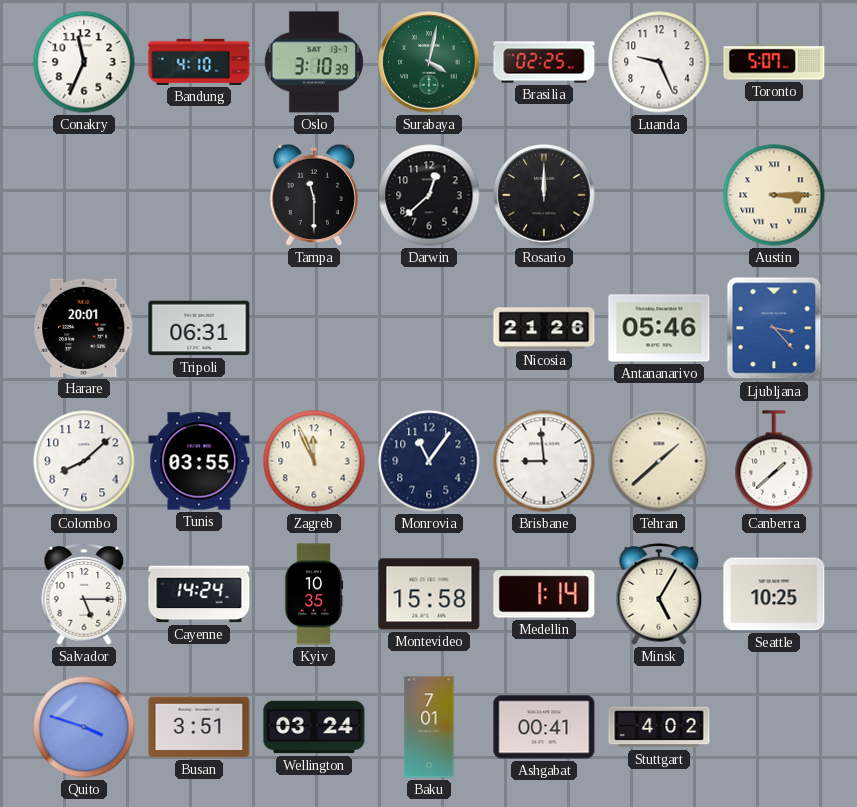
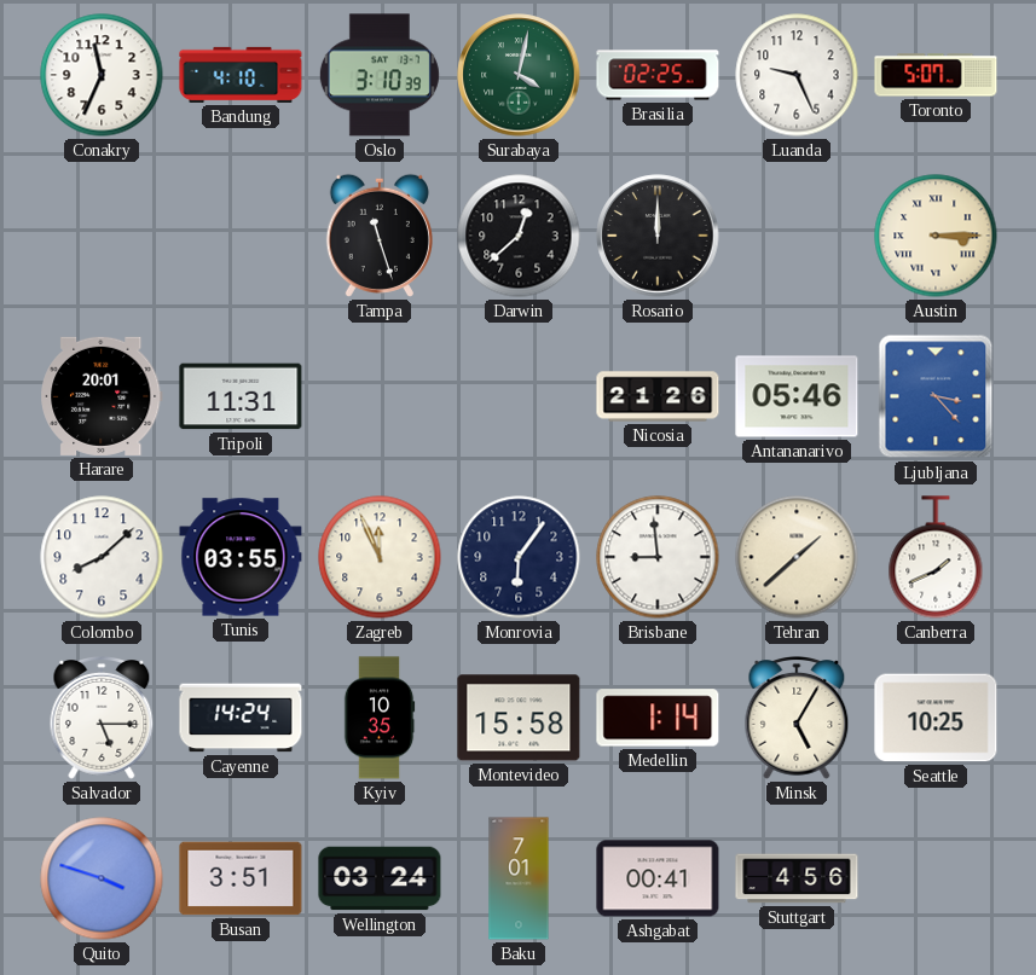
Tampa: 11:30 -> 11:27
Tripoli: 06:31 -> 11:31
Monrovia: 11:06 -> 6:06
Canberra: 1:38 -> 1:41
Stuttgart: 4:02 -> 4:56
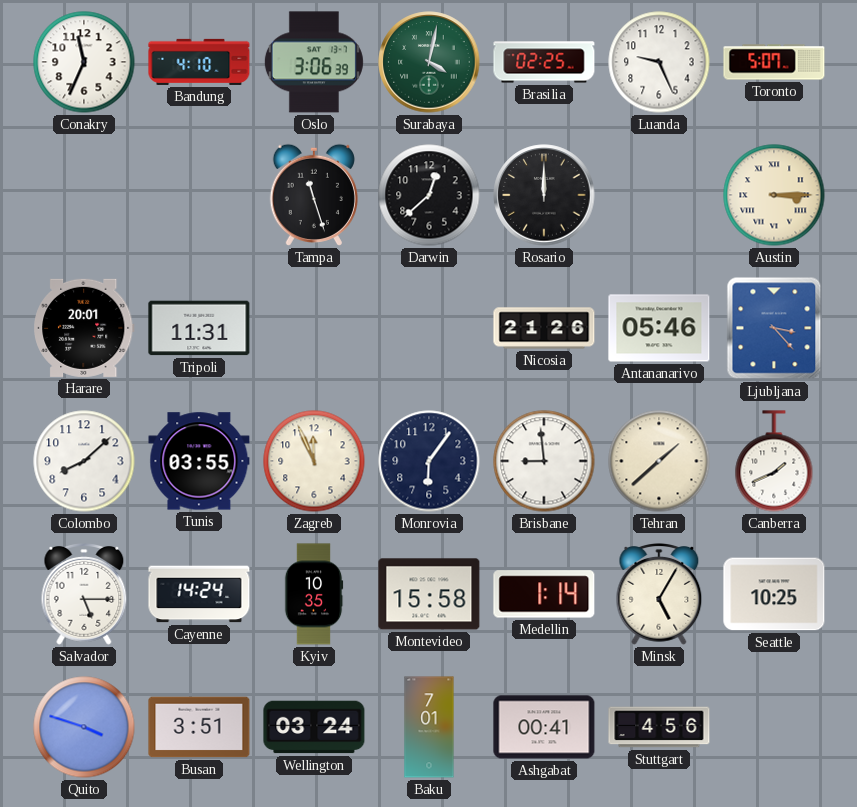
Oslo: 3:10 -> 3:06
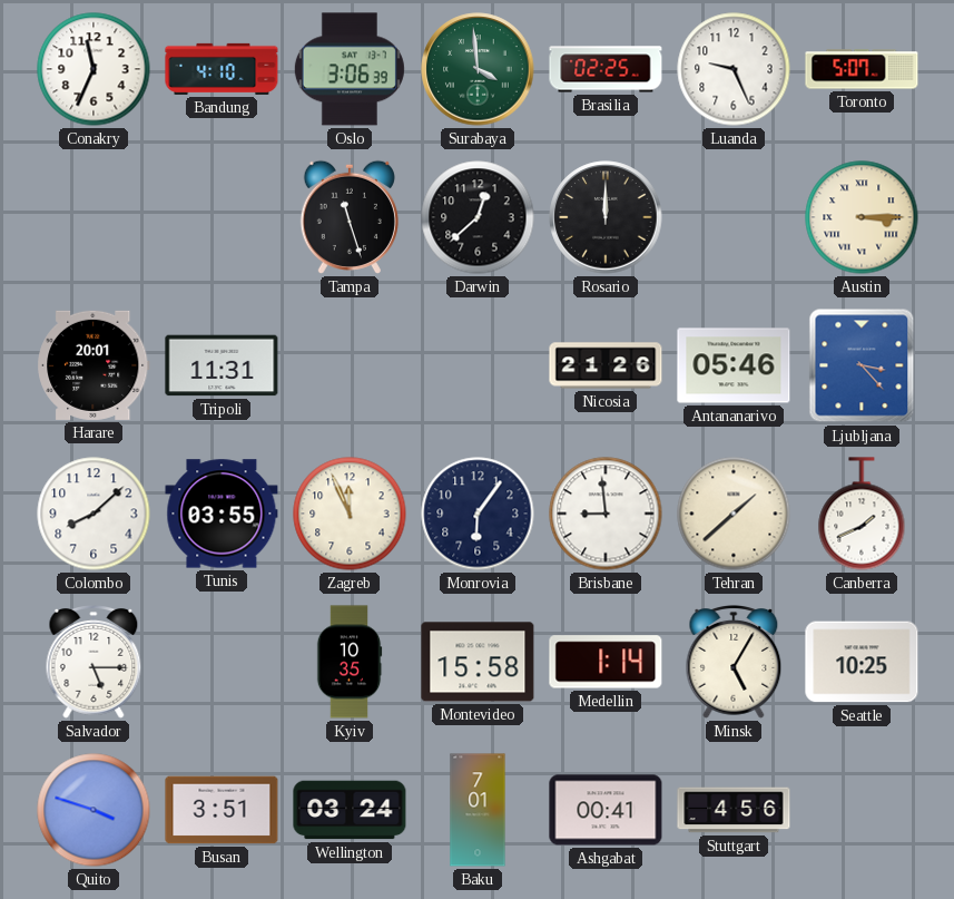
Surabaya: 4:02 -> 3:59
Cayenne: 14:24 -> none
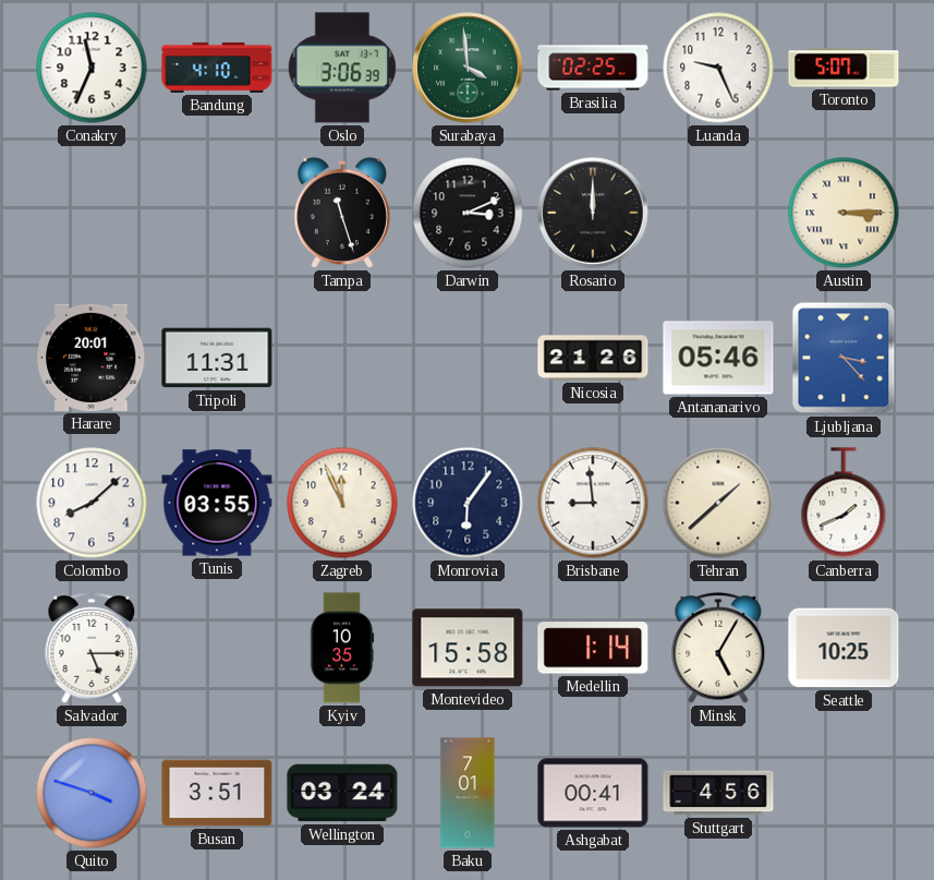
Darwin: 12:38 -> 3:11
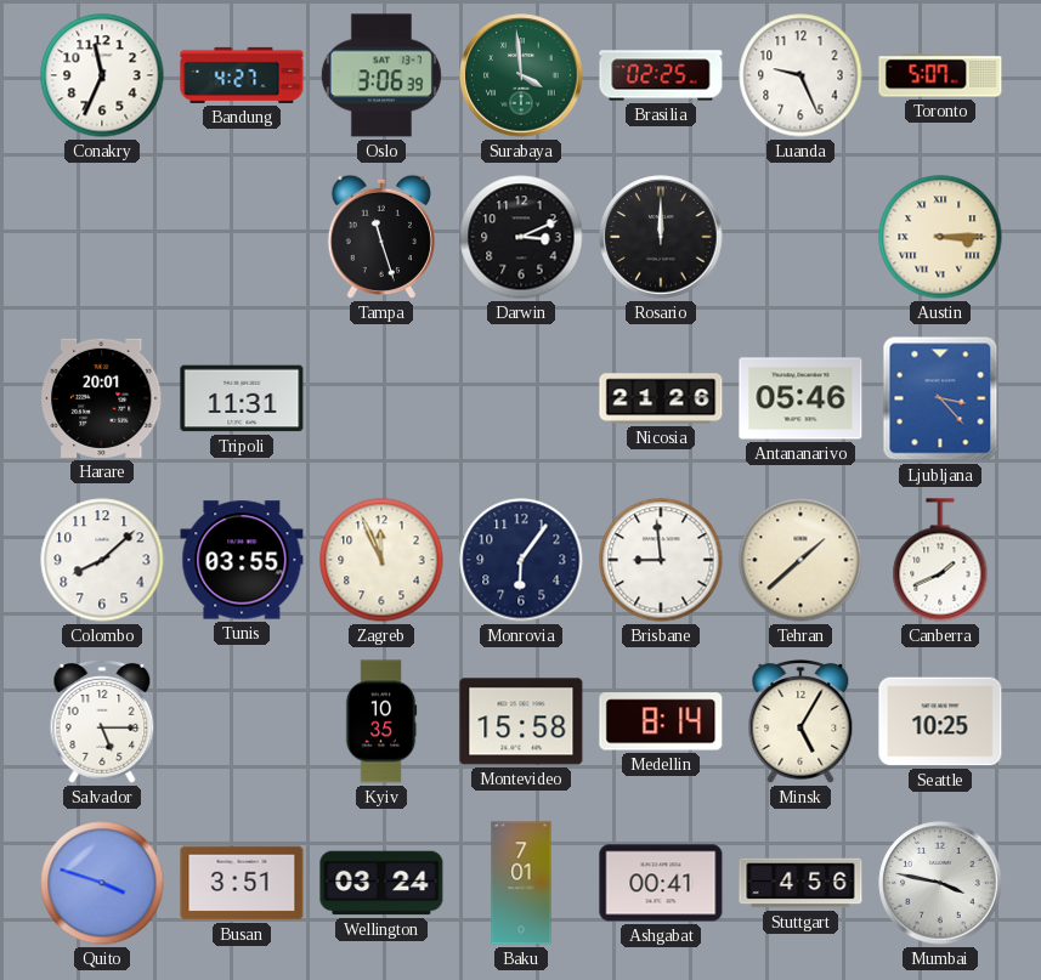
Bandung: 4:10 -> 4:27
Medellin: 1:14 -> 8:14
Mumbai: none -> 3:47
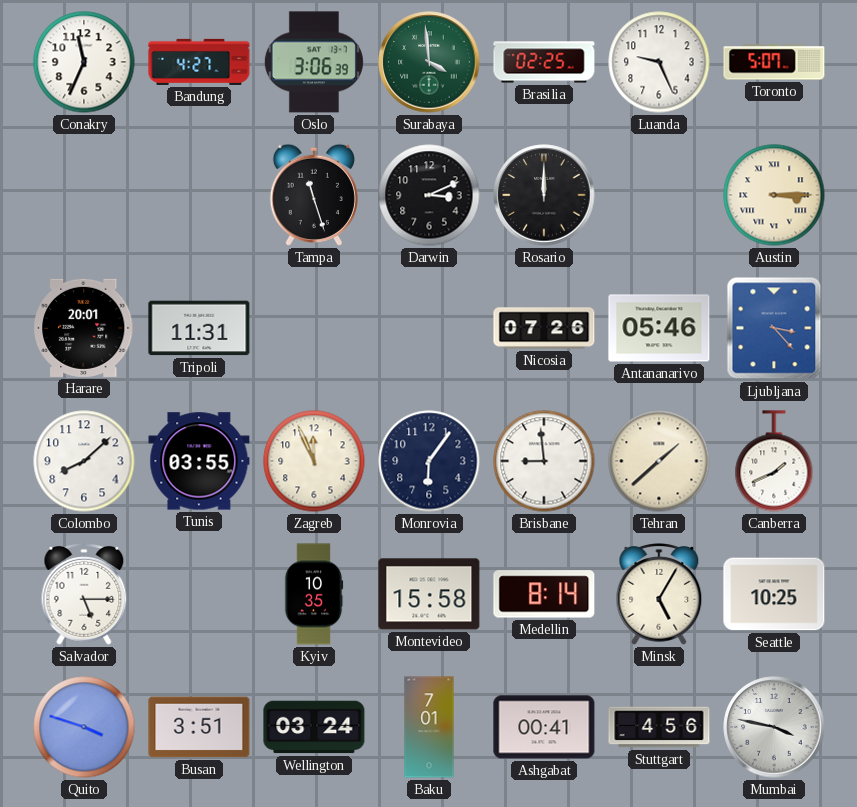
Nicosia: 21:26 -> 07:26
